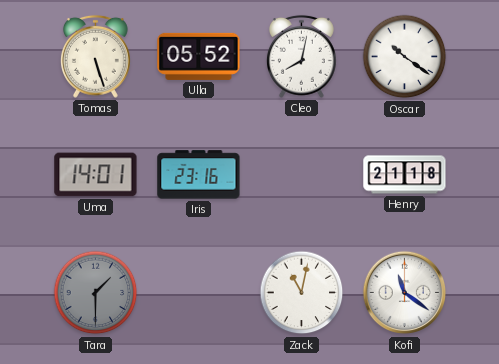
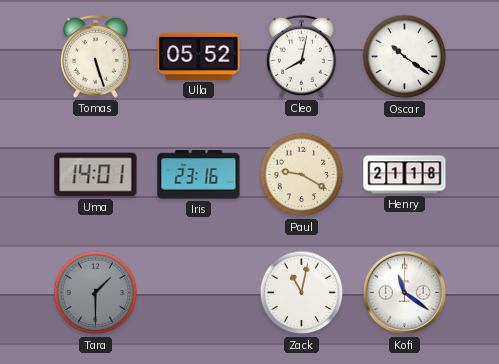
Paul: none -> 9:20
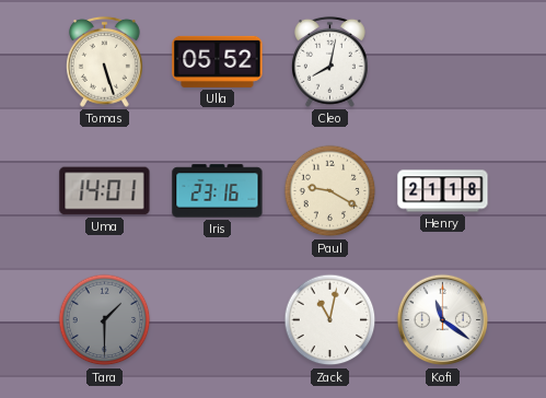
Oscar: 10:21 -> none
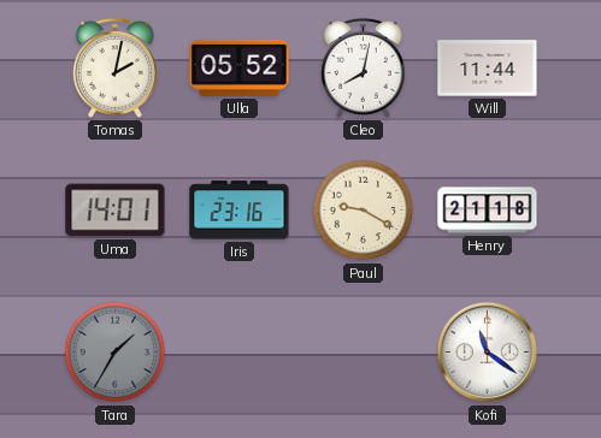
Tomas: 5:27 -> 2:02
Will: none -> 11:44
Tara: 1:30 -> 1:35
Zack: 11:02 -> none
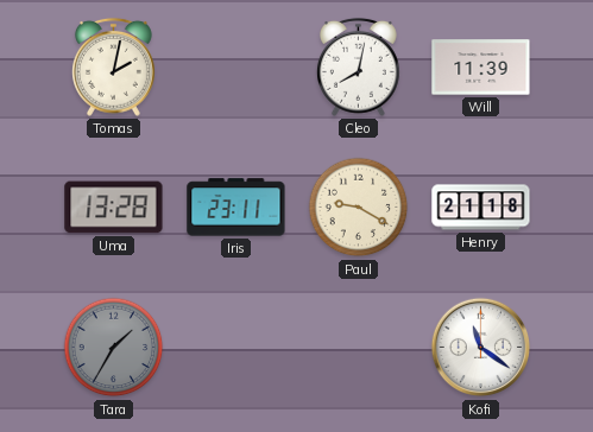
Ulla: 05:52 -> none
Will: 11:44 -> 11:39
Uma: 14:01 -> 13:28
Iris: 23:16 -> 23:11
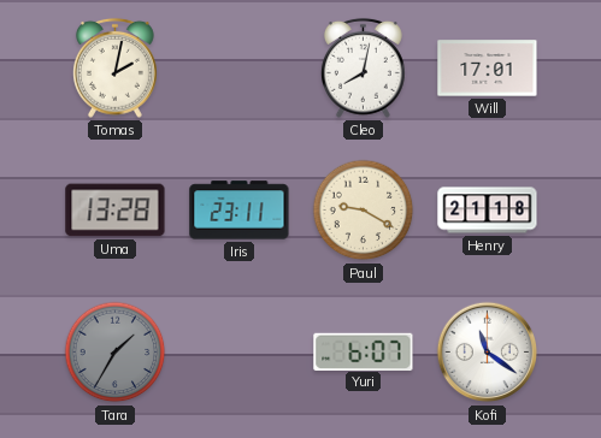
Will: 11:39 -> 17:01
Yuri: none -> 6:07
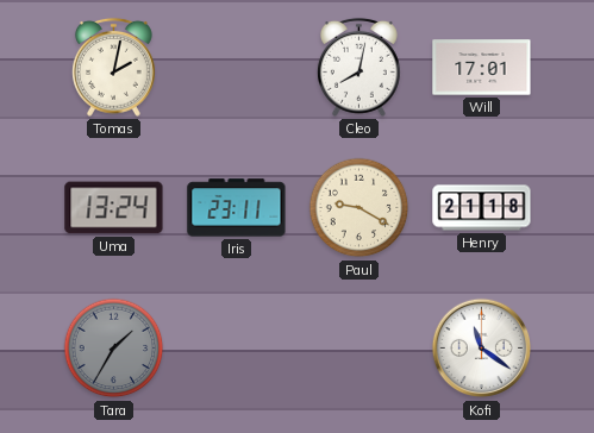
Uma: 13:28 -> 13:24
Yuri: 6:07 -> none
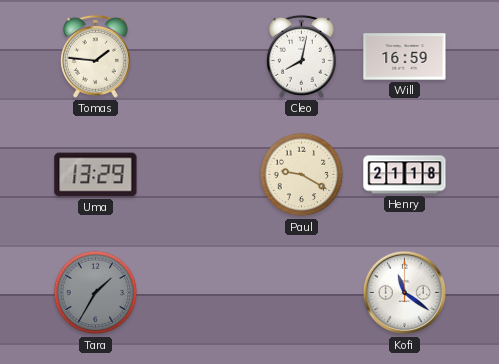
Tomas: 2:02 -> 1:46
Will: 17:01 -> 16:59
Uma: 13:24 -> 13:29
Iris: 23:11 -> none
